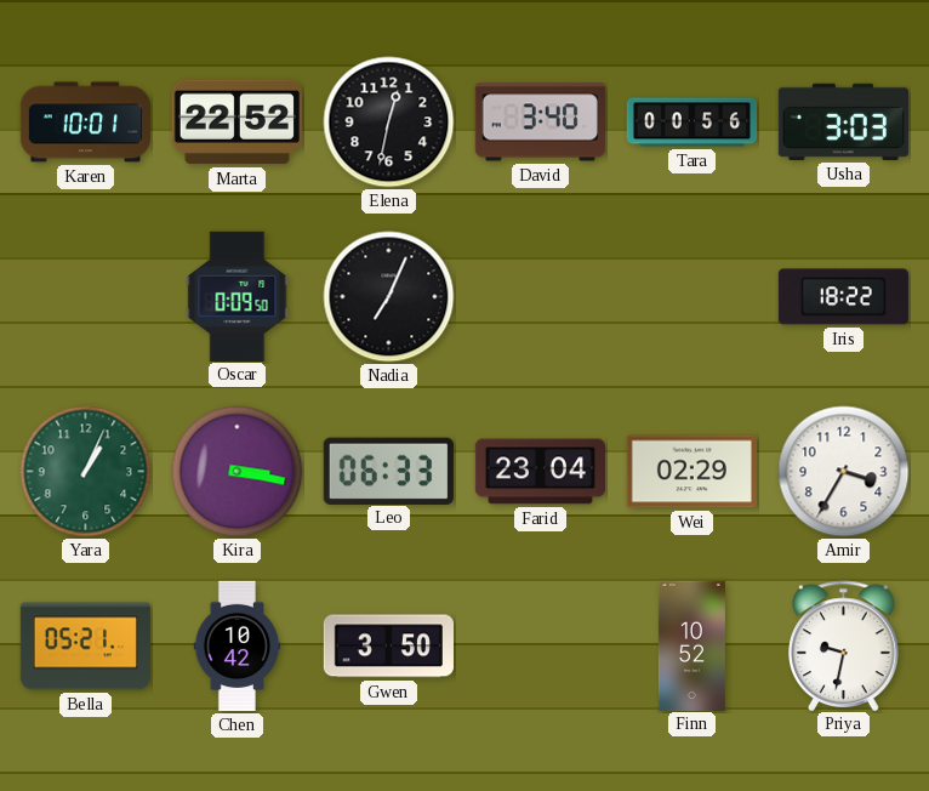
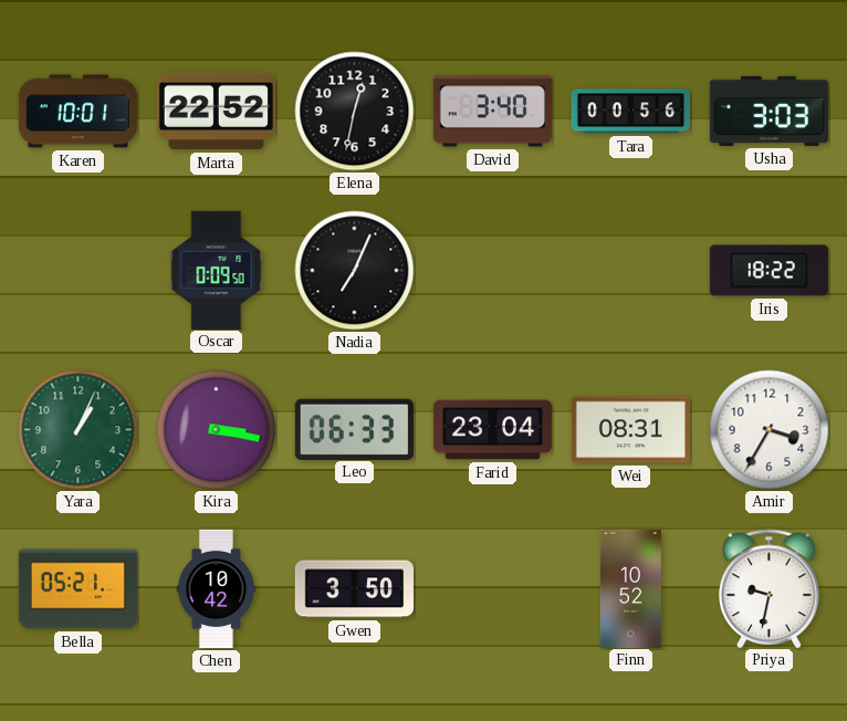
Wei: 02:29 -> 08:31
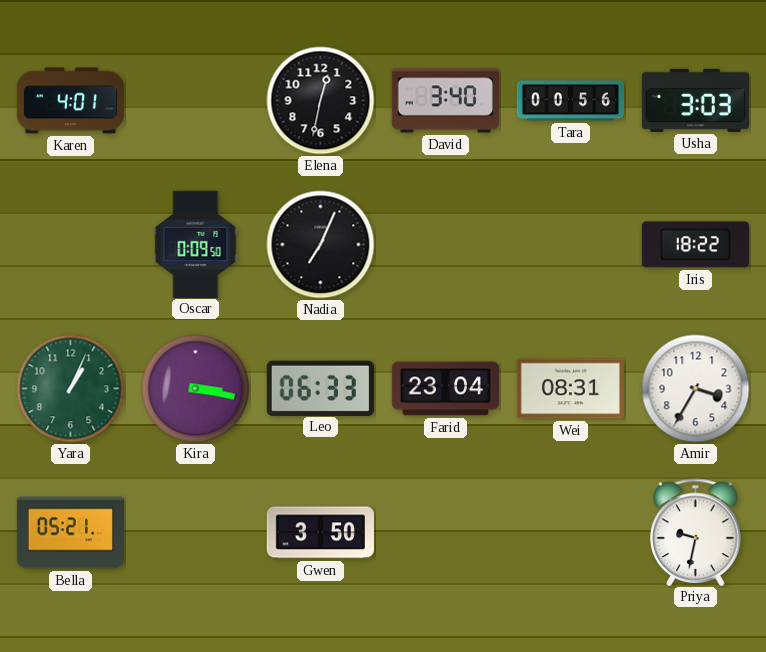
Karen: 10:01 -> 4:01
Marta: 22:52 -> none
Chen: 10:42 -> none
Finn: 10:52 -> none
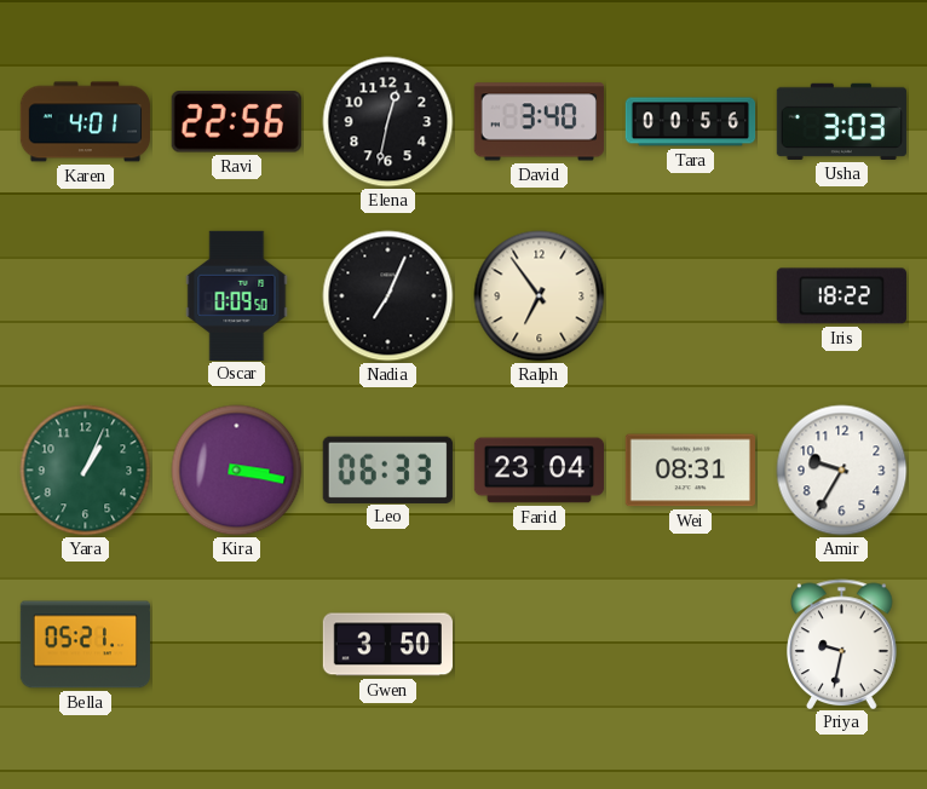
Ravi: none -> 22:56
Ralph: none -> 6:54
Amir: 3:35 -> 9:35
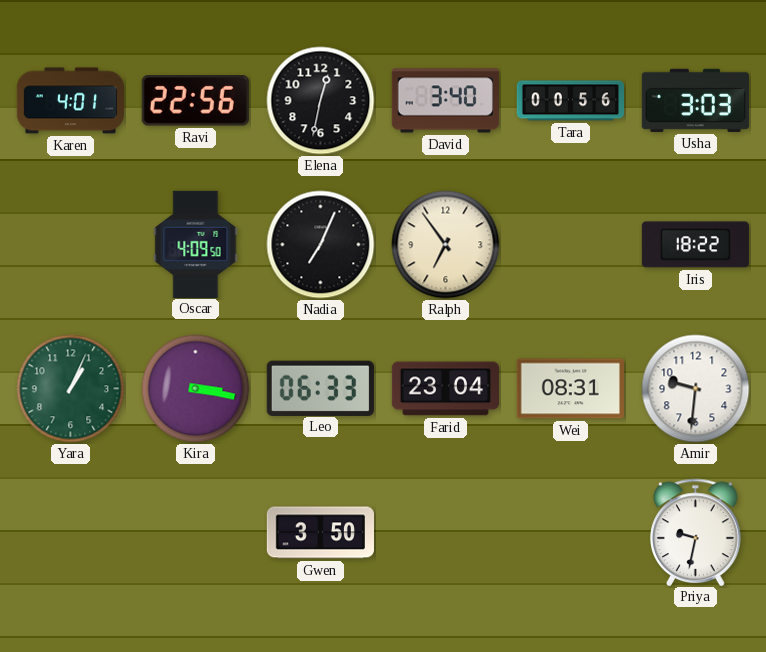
Oscar: 0:09 -> 4:09
Amir: 9:35 -> 9:31
Bella: 05:21 -> none
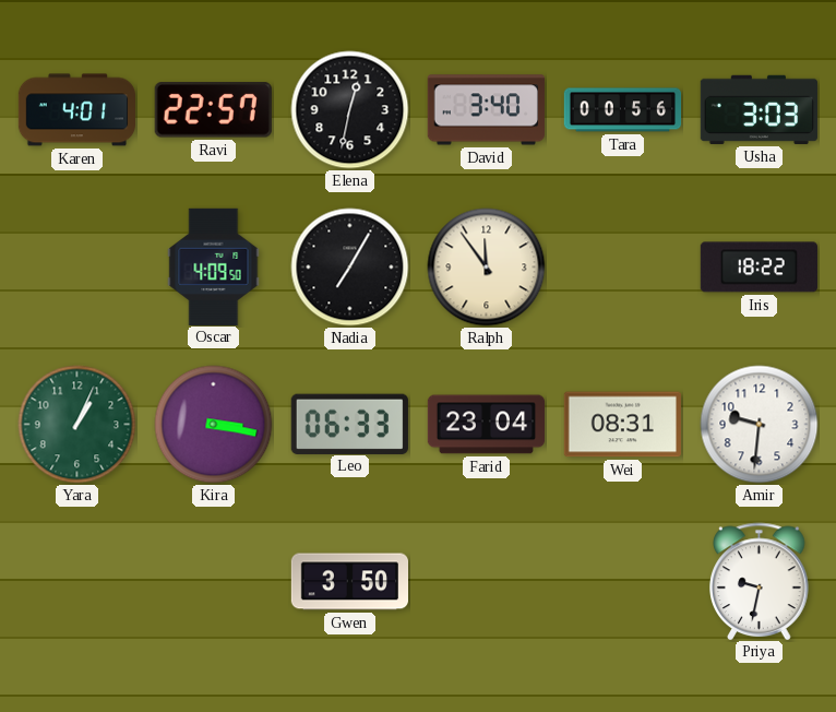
Ravi: 22:56 -> 22:57
Nadia: 7:04 -> 7:05
Ralph: 6:54 -> 11:54
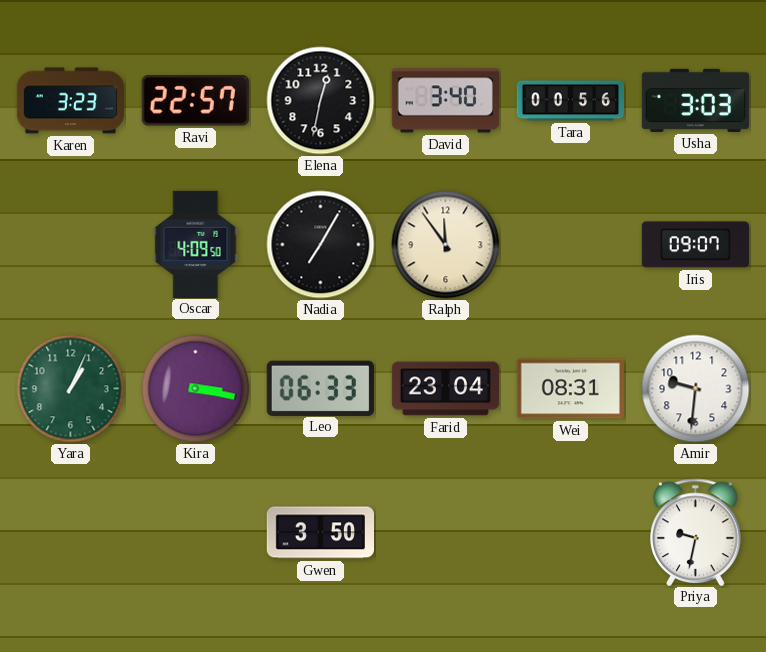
Karen: 4:01 -> 3:23
Iris: 18:22 -> 09:07
